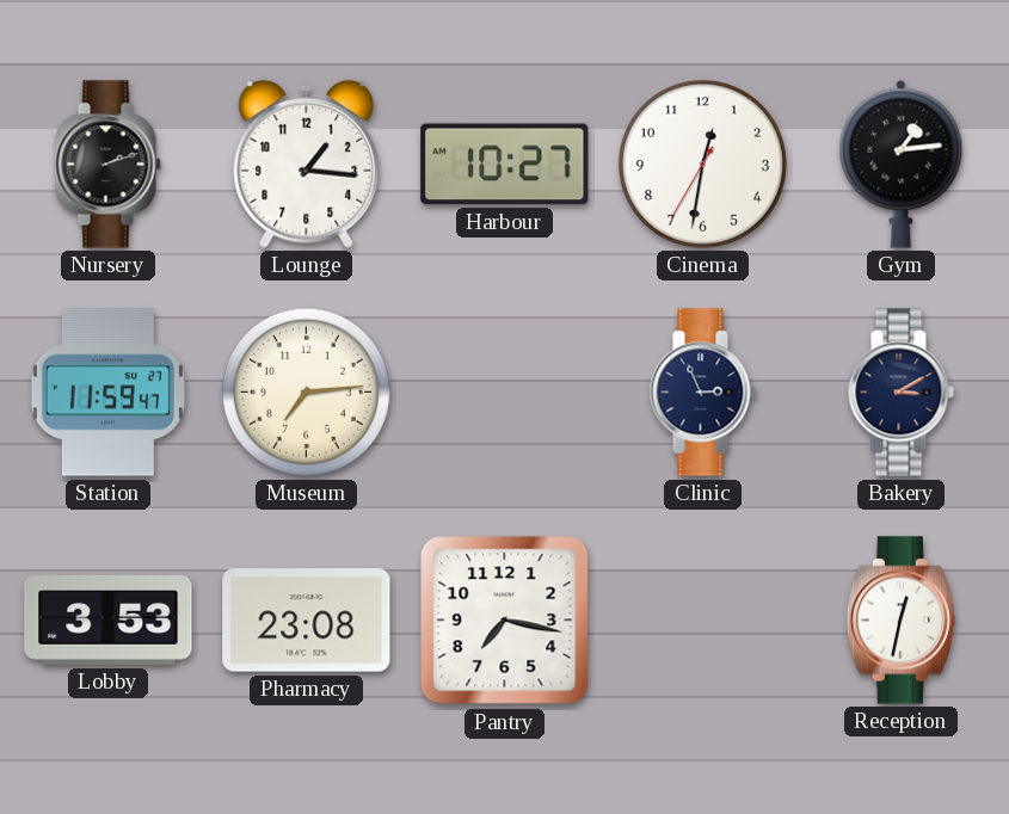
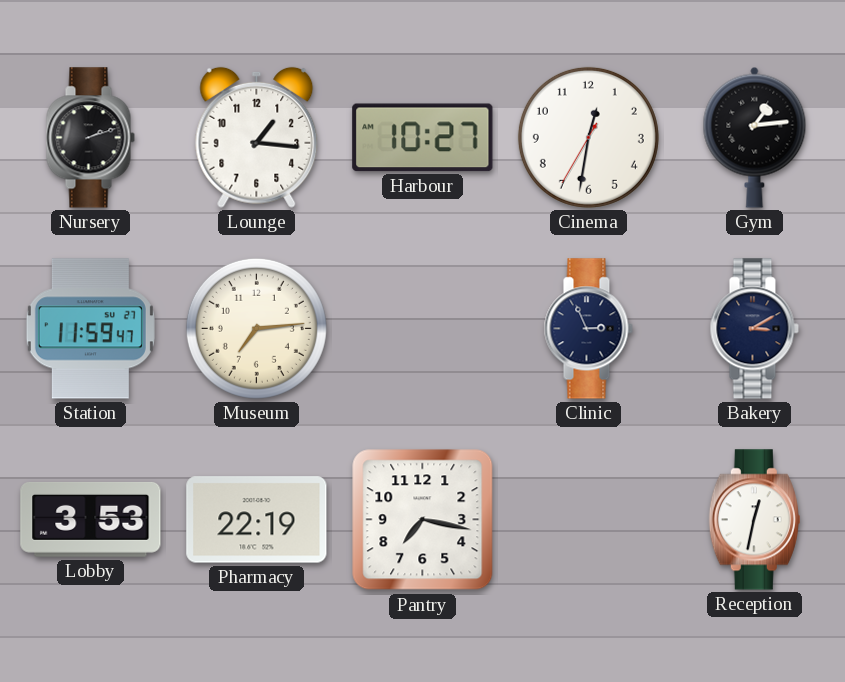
Pharmacy: 23:08 -> 22:19
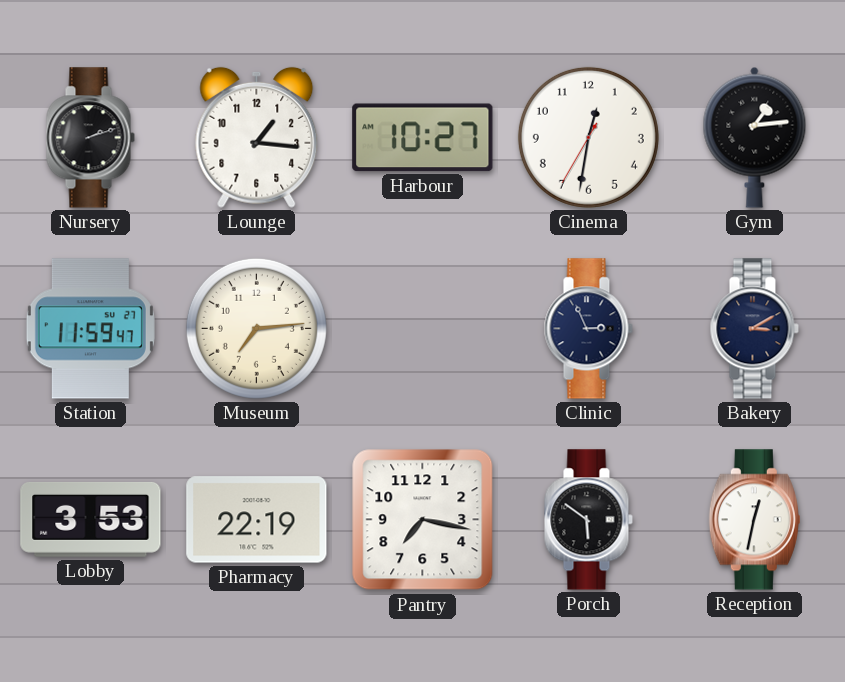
Porch: none -> 5:51
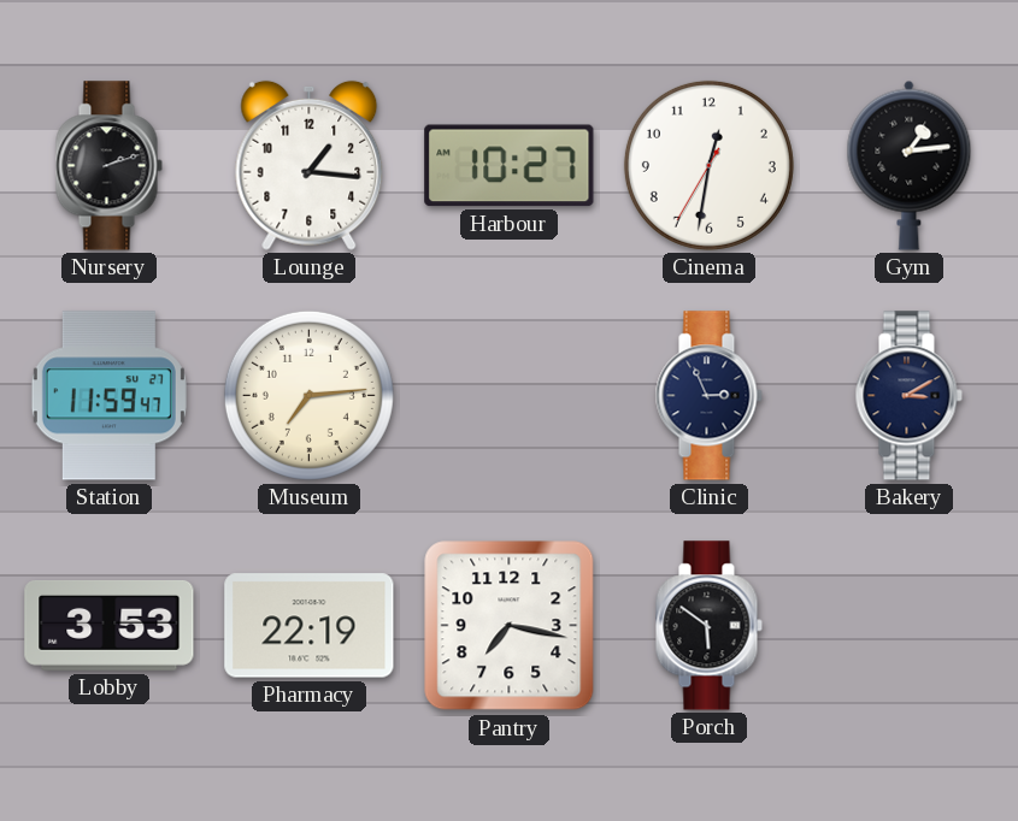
Reception: 12:32 -> none
